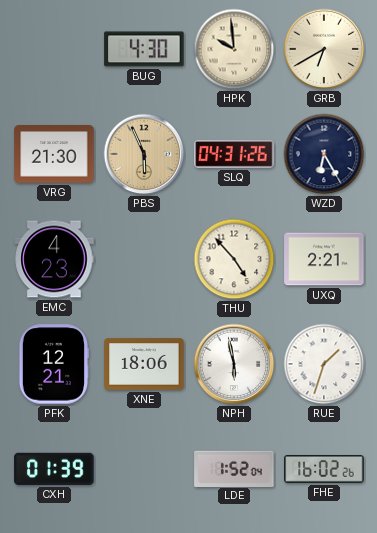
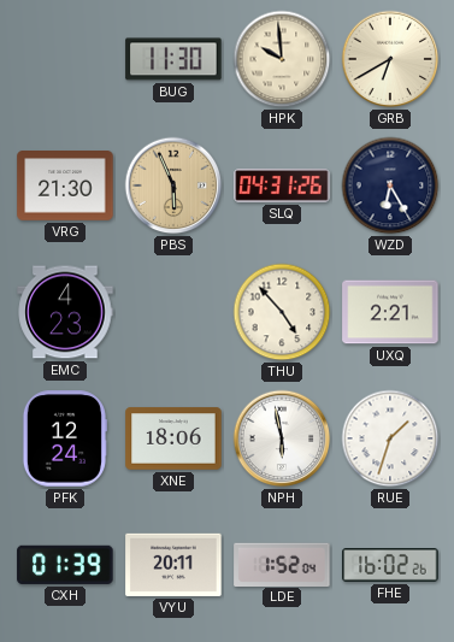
BUG: 4:30 -> 11:30
PFK: 12:21 -> 12:24
VYU: none -> 20:11
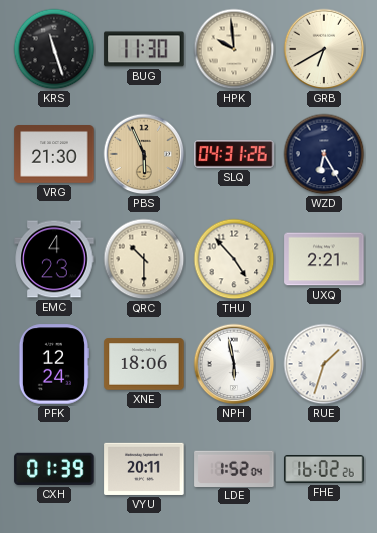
KRS: none -> 11:27
QRC: none -> 10:30
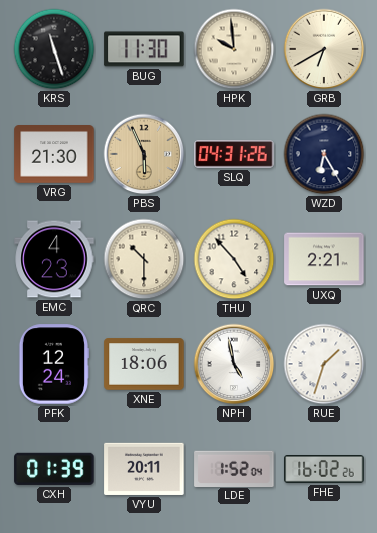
NPH: 5:58 -> 4:58
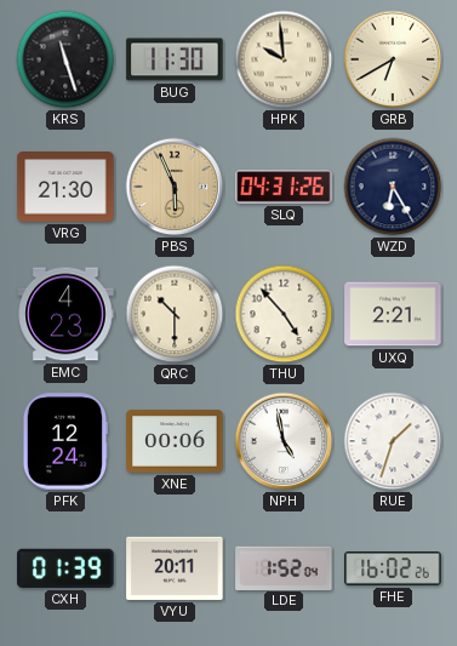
XNE: 18:06 -> 00:06
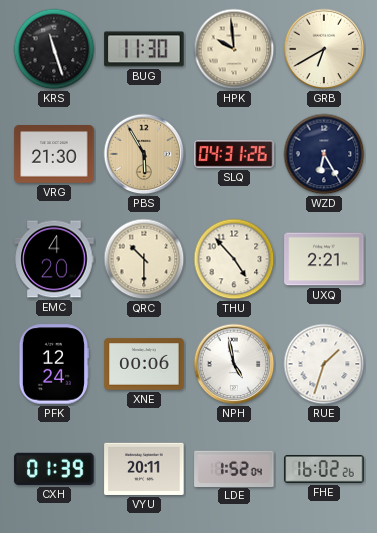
PBS: 5:56 -> 5:55
EMC: 4:23 -> 4:20
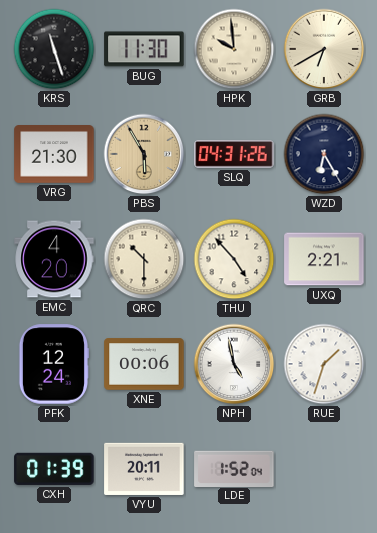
FHE: 16:02 -> none
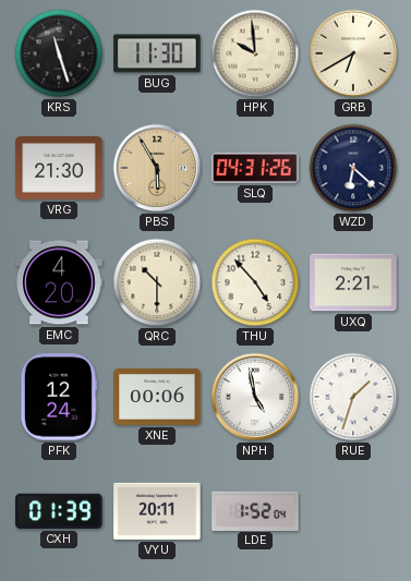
WZD: 6:25 -> 6:22
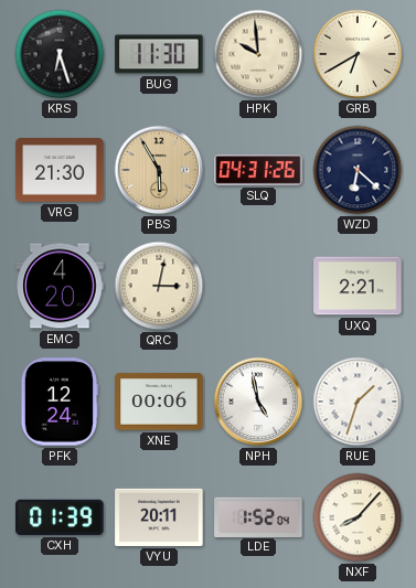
KRS: 11:27 -> 6:27
QRC: 10:30 -> 3:02
THU: 4:53 -> none
NXF: none -> 8:07
